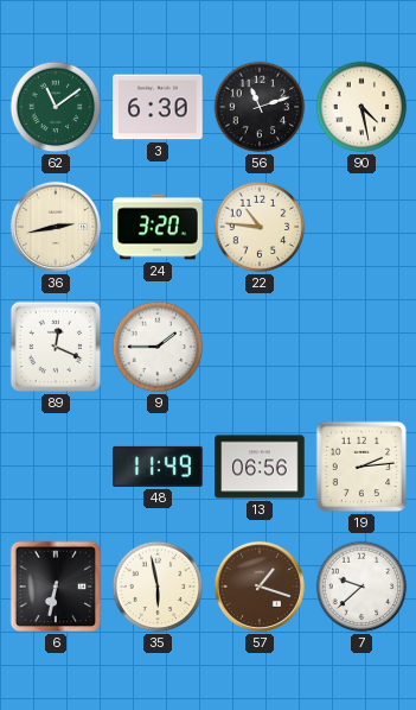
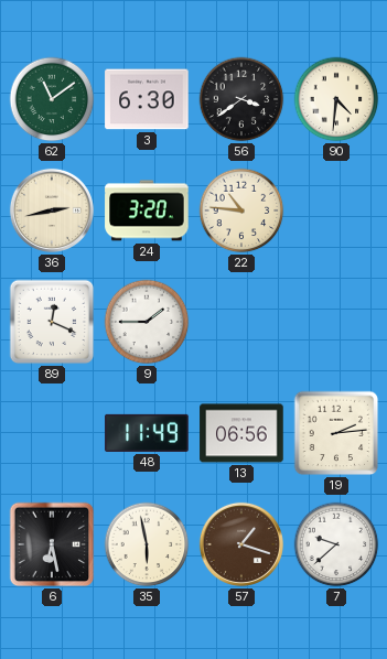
56: 11:12 -> 3:39
90: 4:28 -> 4:31
6: 6:32 -> 6:28
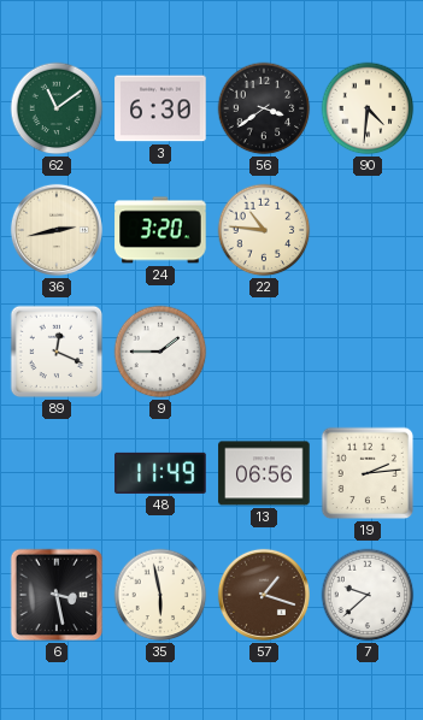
6: 6:28 -> 3:28
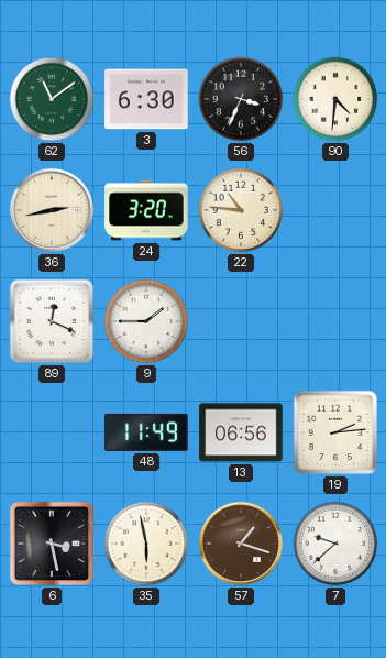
56: 3:39 -> 3:34
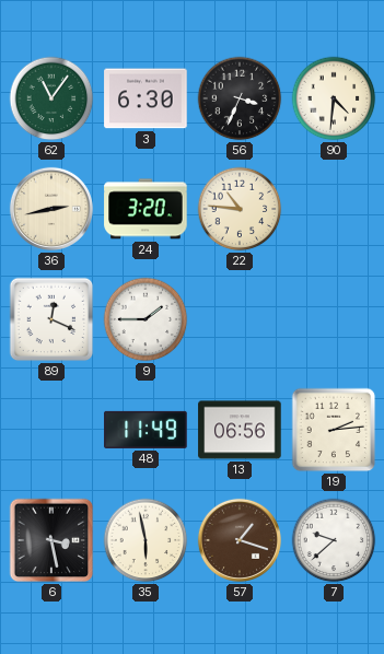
62: 11:09 -> 11:06
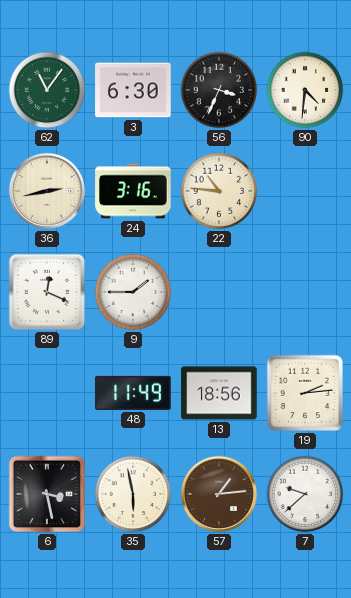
24: 3:20 -> 3:16
13: 06:56 -> 18:56
57: 1:18 -> 1:14
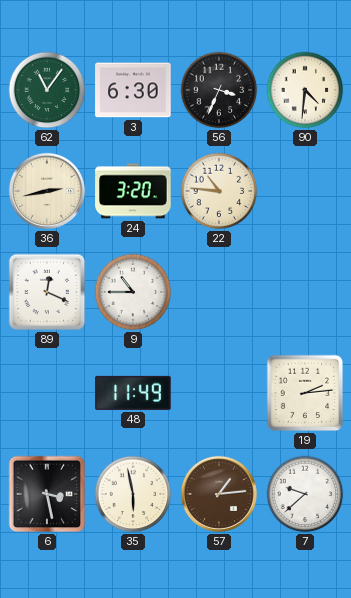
24: 3:16 -> 3:20
9: 1:45 -> 10:45
13: 18:56 -> none
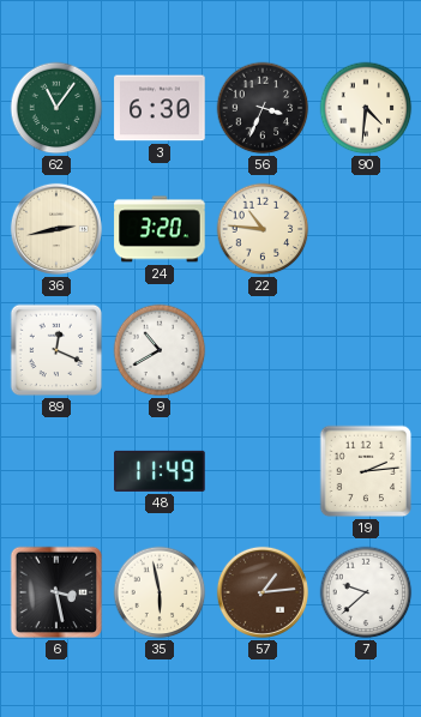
9: 10:45 -> 10:40
